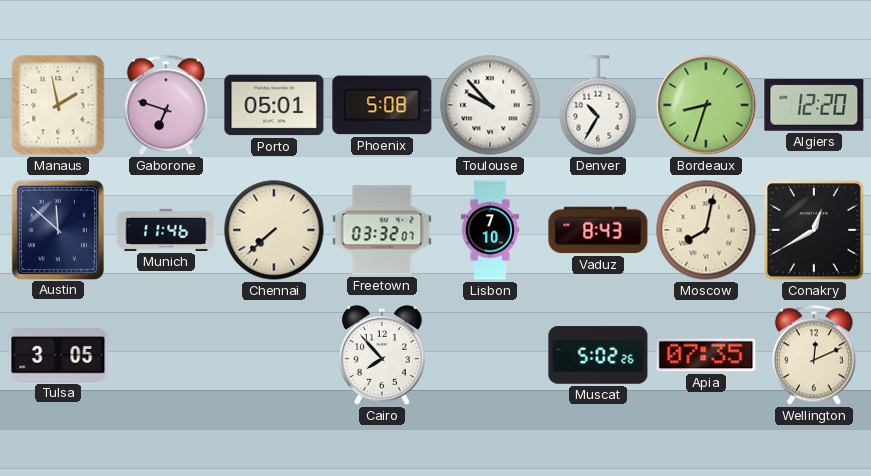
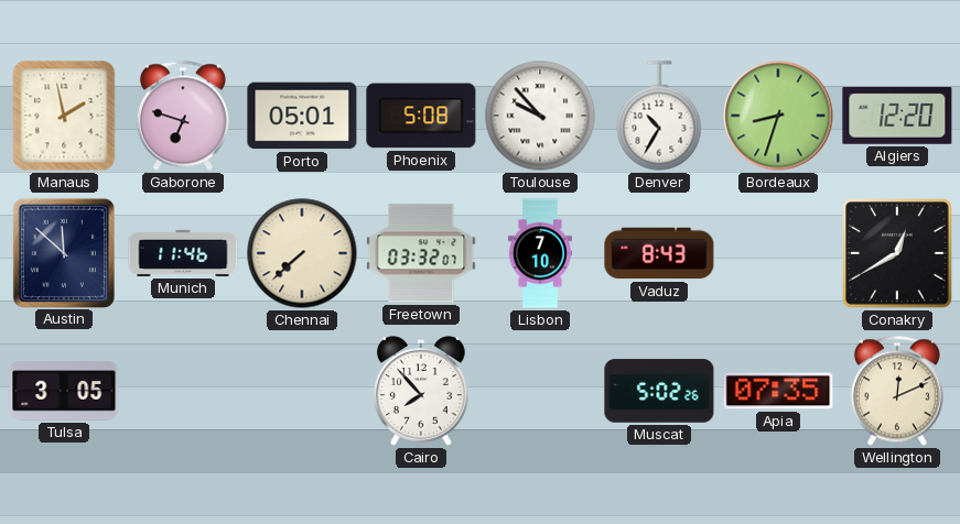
Moscow: 8:02 -> none
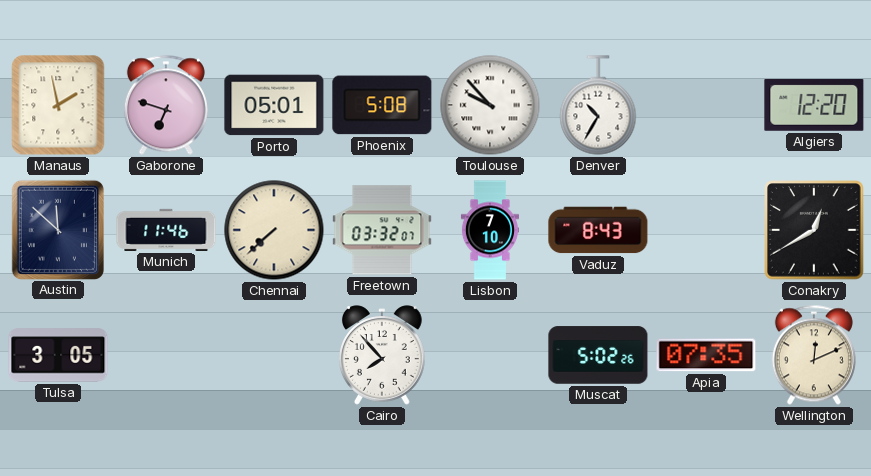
Bordeaux: 8:33 -> none
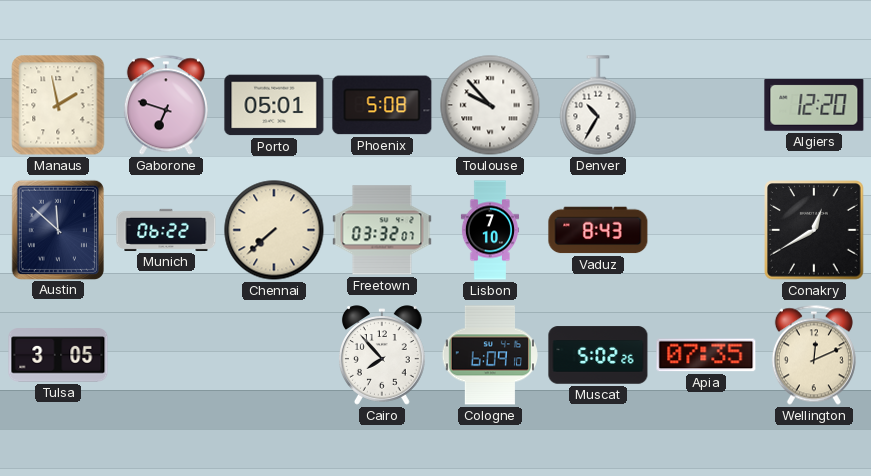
Munich: 11:46 -> 06:22
Cologne: none -> 6:09
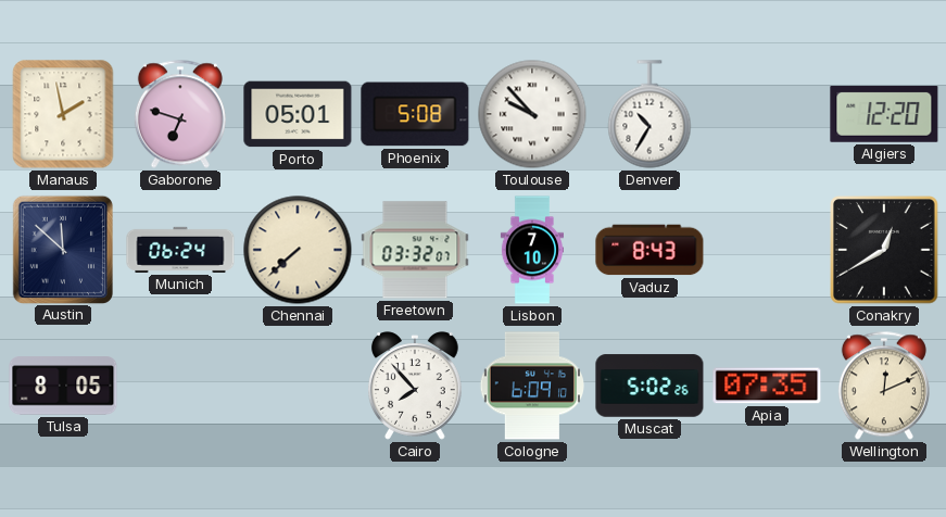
Munich: 06:22 -> 06:24
Tulsa: 3:05 -> 8:05
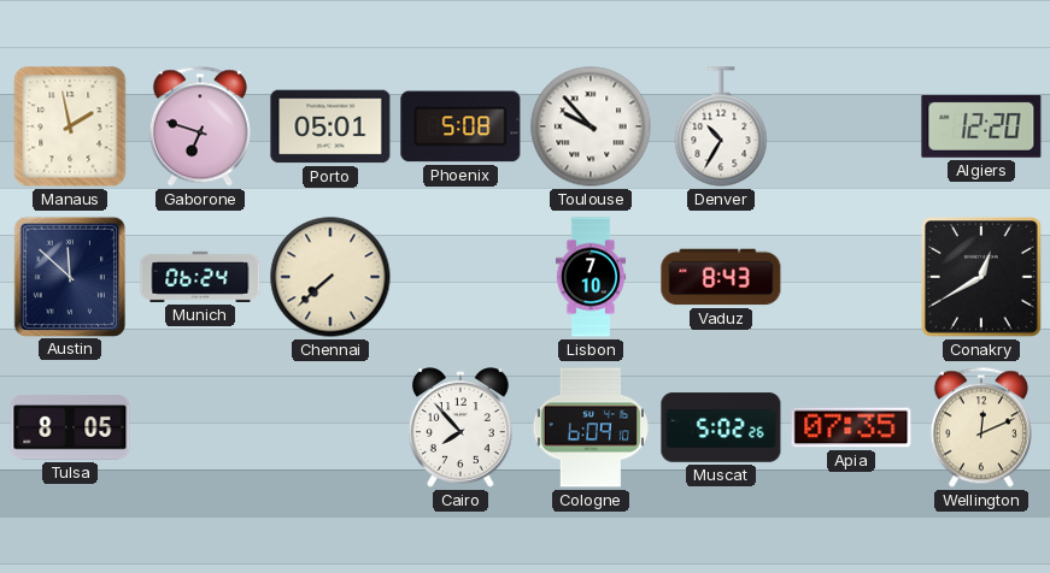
Freetown: 03:32 -> none
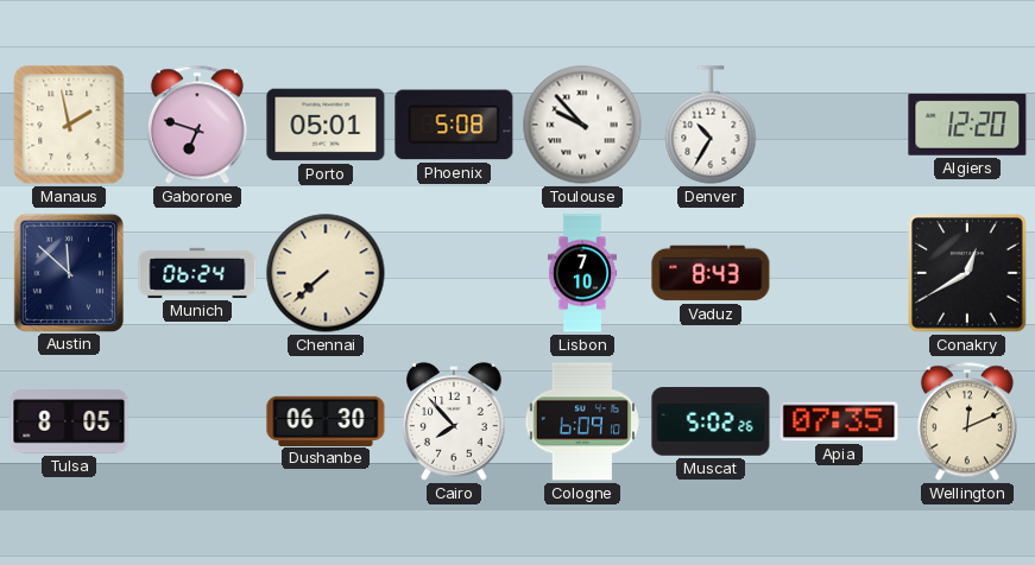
Dushanbe: none -> 06:30
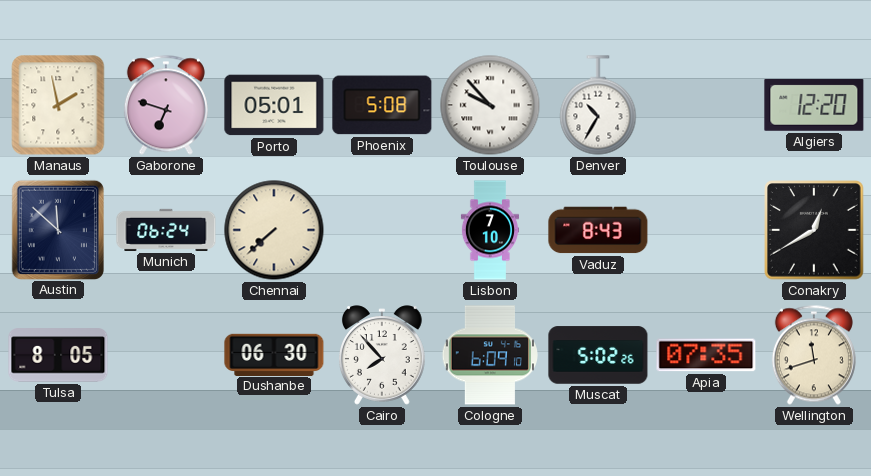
Wellington: 12:11 -> 11:42
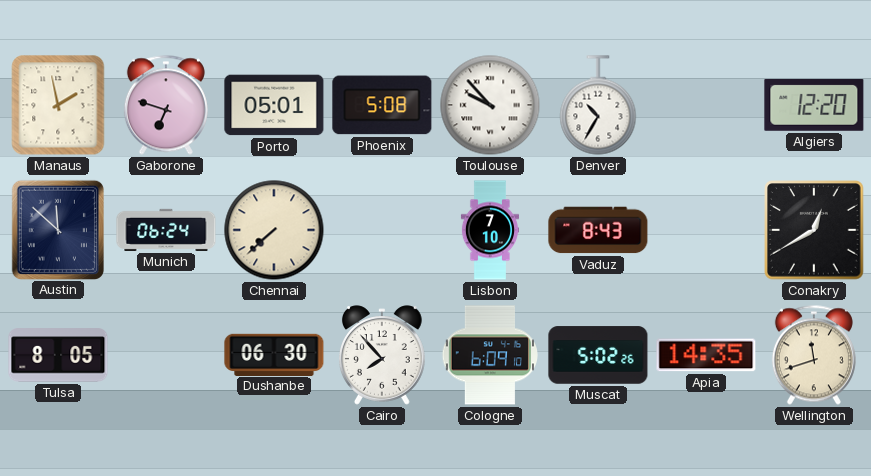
Apia: 07:35 -> 14:35
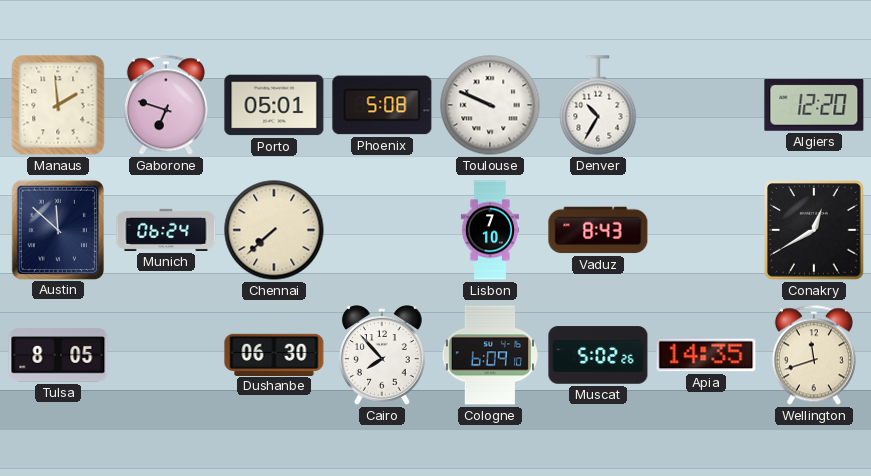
Manaus: 1:58 -> 1:59
Toulouse: 9:53 -> 9:49
